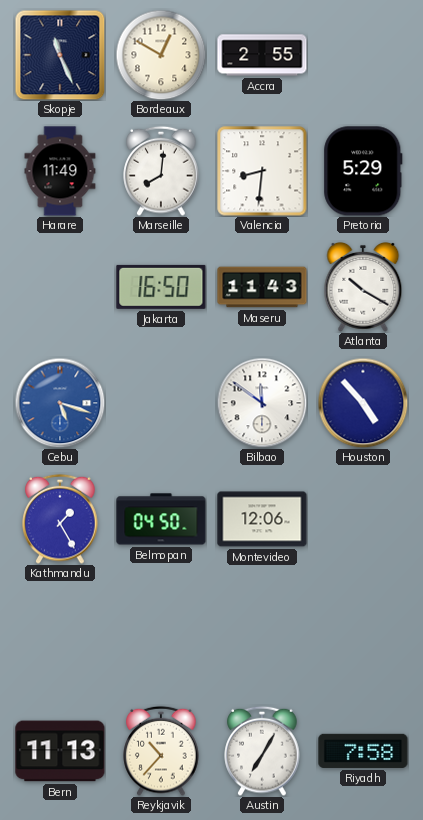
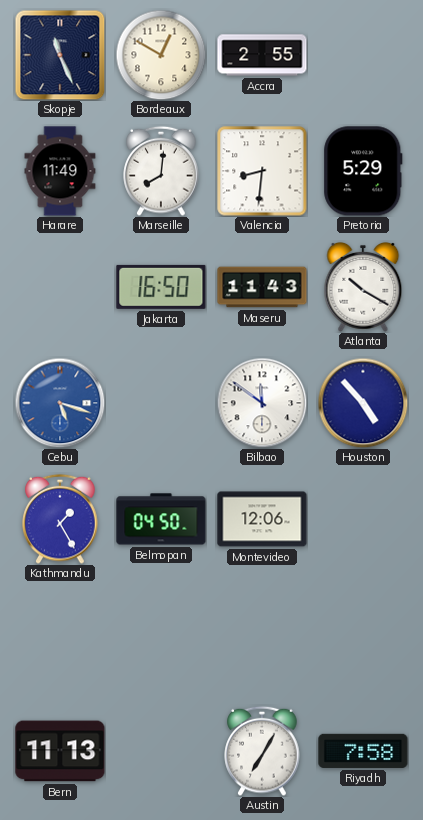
Reykjavik: 10:37 -> none
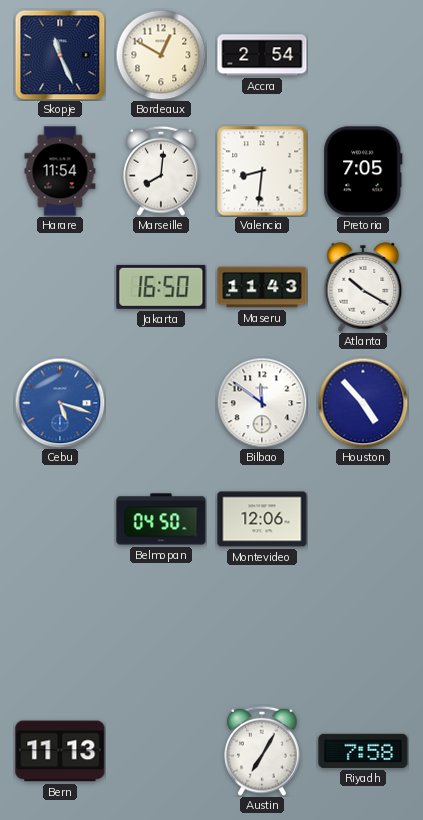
Accra: 2:55 -> 2:54
Harare: 11:49 -> 11:54
Pretoria: 5:29 -> 7:05
Kathmandu: 1:25 -> none
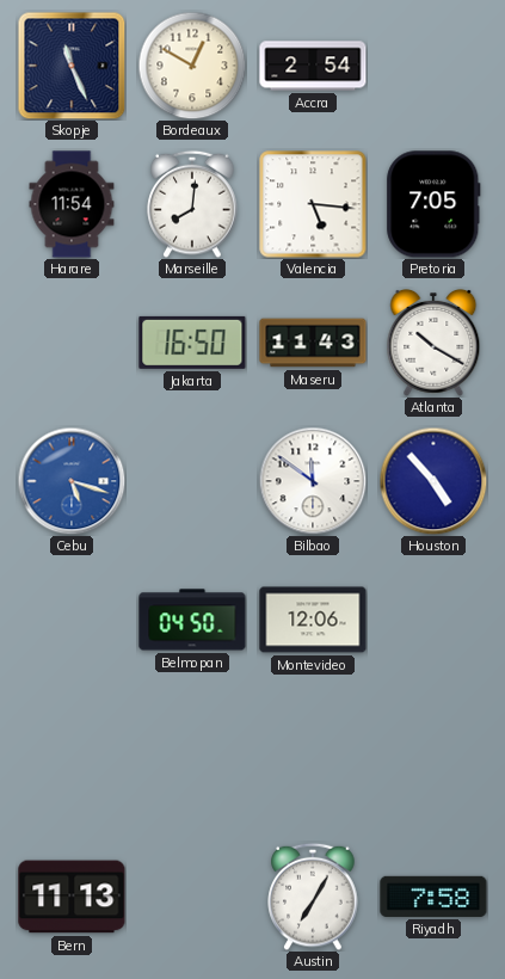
Valencia: 8:31 -> 5:16
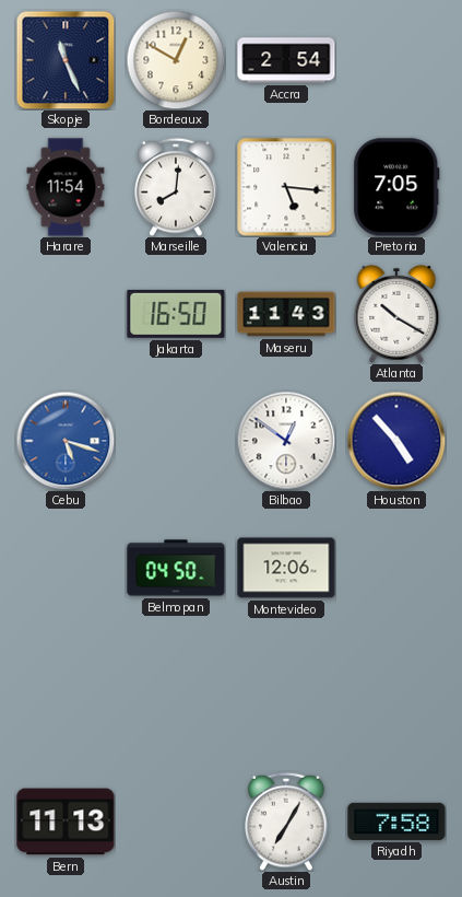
Bilbao: 11:51 -> 12:51
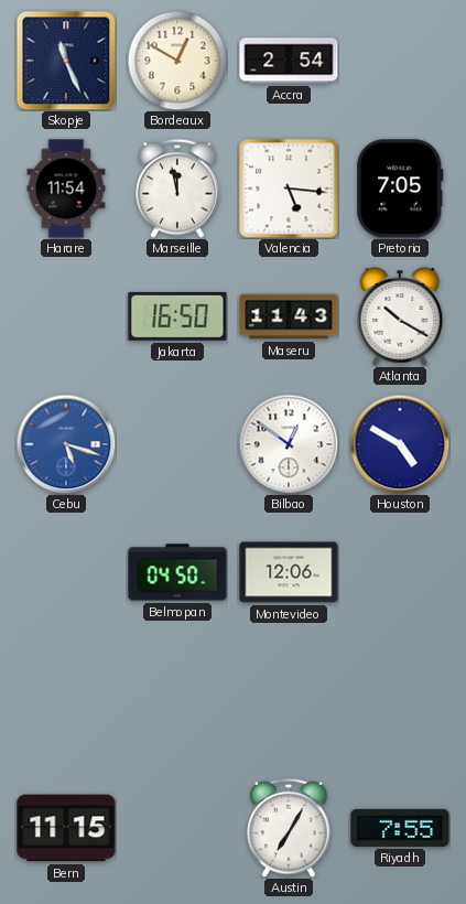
Marseille: 8:01 -> 11:58
Houston: 4:53 -> 4:50
Bern: 11:13 -> 11:15
Riyadh: 7:58 -> 7:55
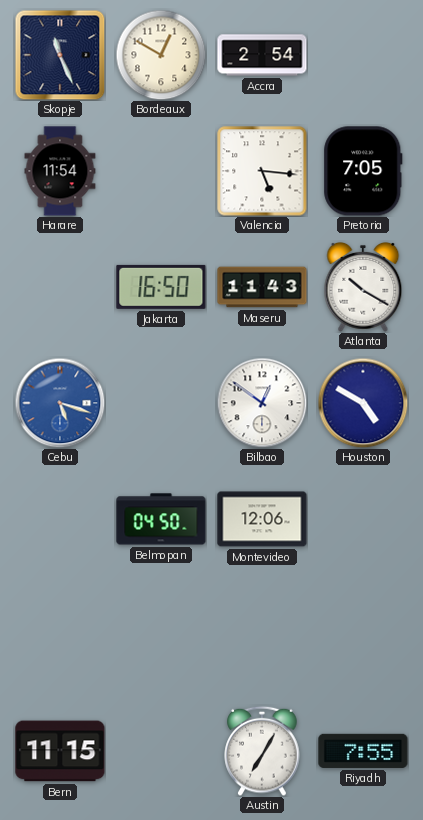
Marseille: 11:58 -> none
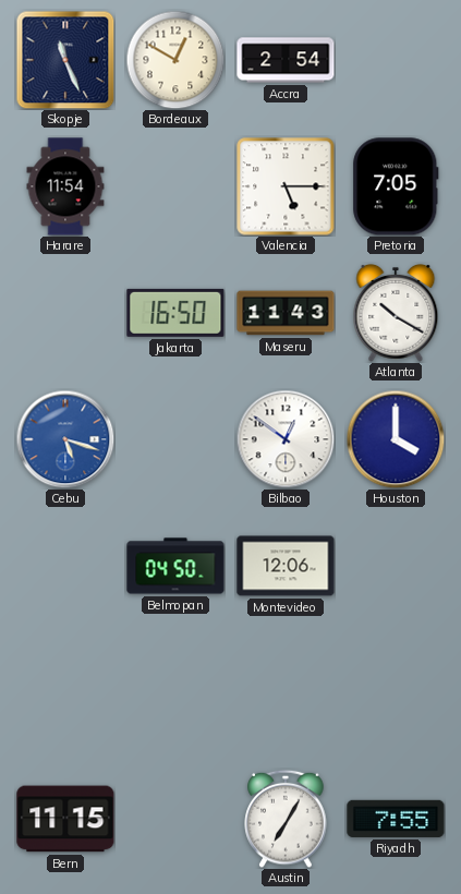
Valencia: 5:16 -> 5:15
Houston: 4:50 -> 4:00
